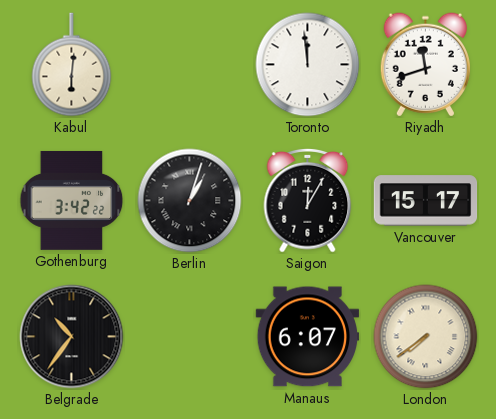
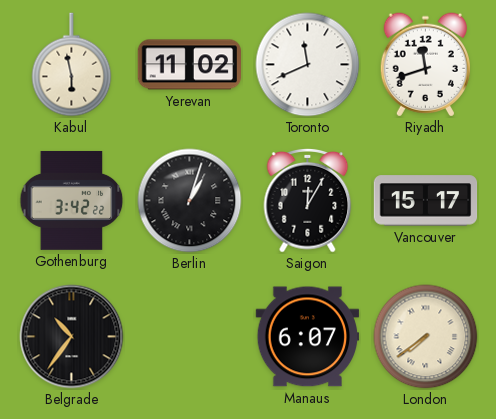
Kabul: 6:01 -> 5:58
Yerevan: none -> 11:02
Toronto: 11:59 -> 11:41
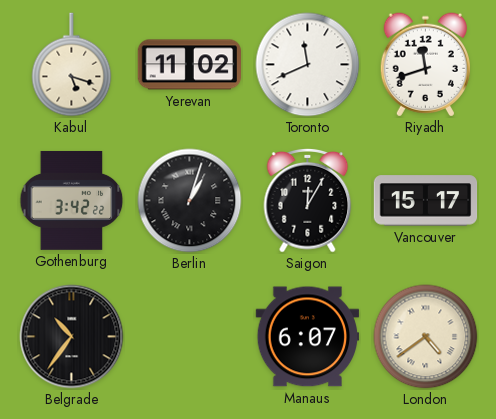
Kabul: 5:58 -> 5:18
London: 7:39 -> 4:39
